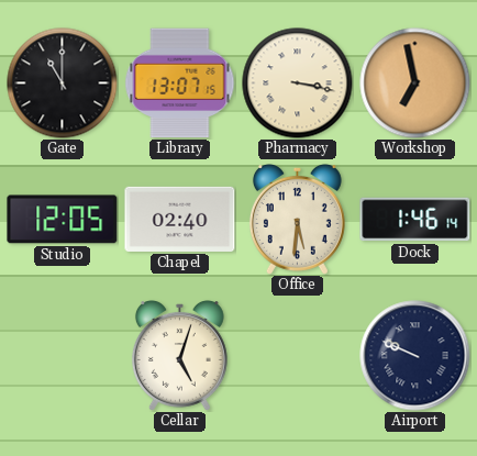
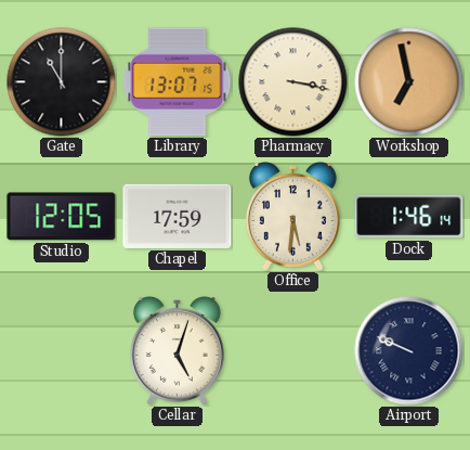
Chapel: 02:40 -> 17:59
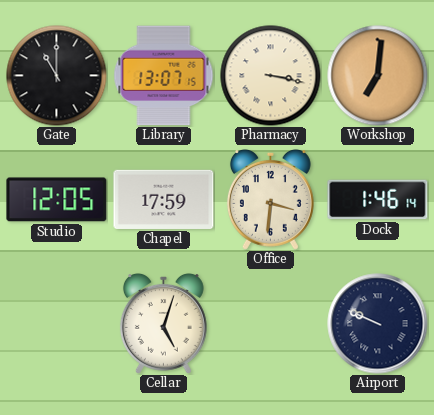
Workshop: 6:58 -> 7:01
Office: 5:31 -> 3:31
